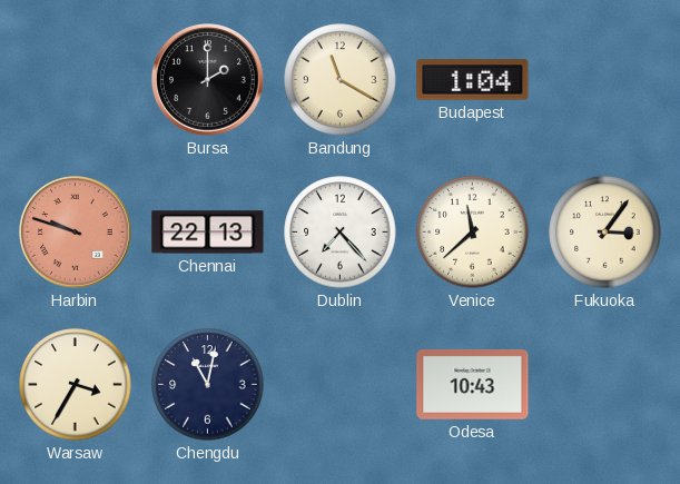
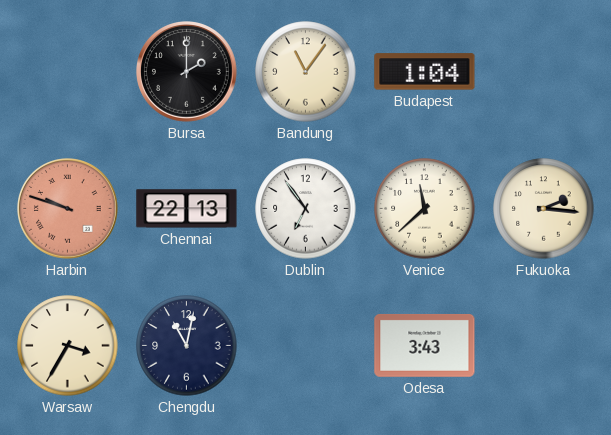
Bandung: 11:20 -> 11:06
Dublin: 7:23 -> 6:54
Fukuoka: 3:06 -> 2:16
Odesa: 10:43 -> 3:43
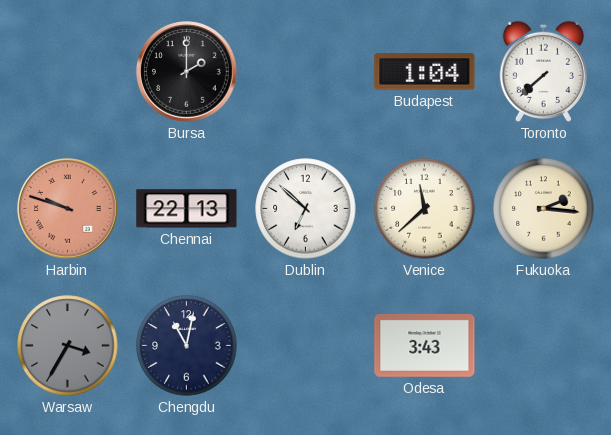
Bandung: 11:06 -> none
Toronto: none -> 7:38
Dublin: 6:54 -> 6:52
Warsaw dial: cream -> grey
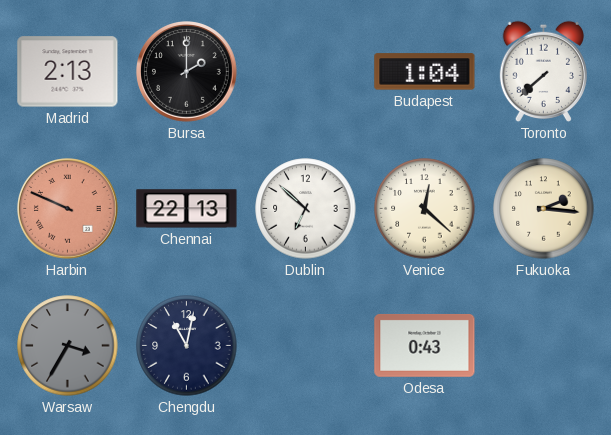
Madrid: none -> 2:13
Harbin: 9:48 -> 9:49
Venice: 11:38 -> 12:22
Odesa: 3:43 -> 0:43
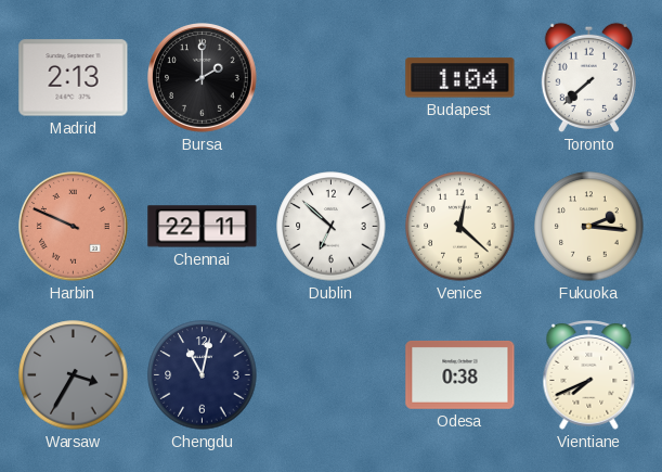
Chennai: 22:13 -> 22:11
Odesa: 0:43 -> 0:38
Vientiane: none -> 7:41
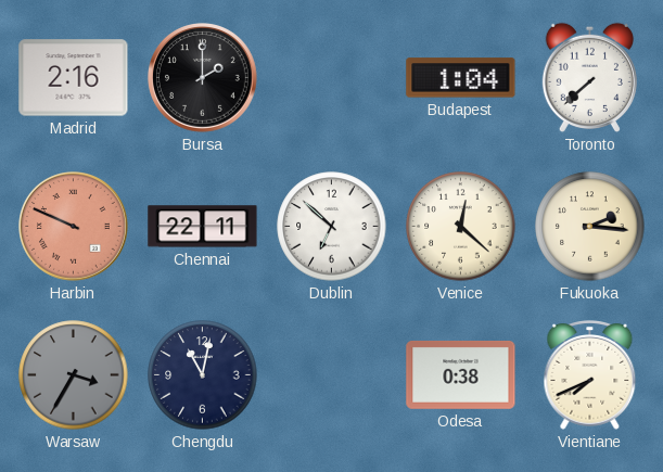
Madrid: 2:13 -> 2:16
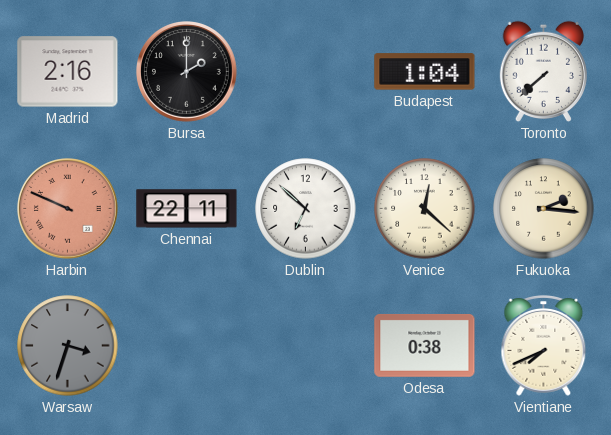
Warsaw: 3:35 -> 3:33
Chengdu: 11:02 -> none
